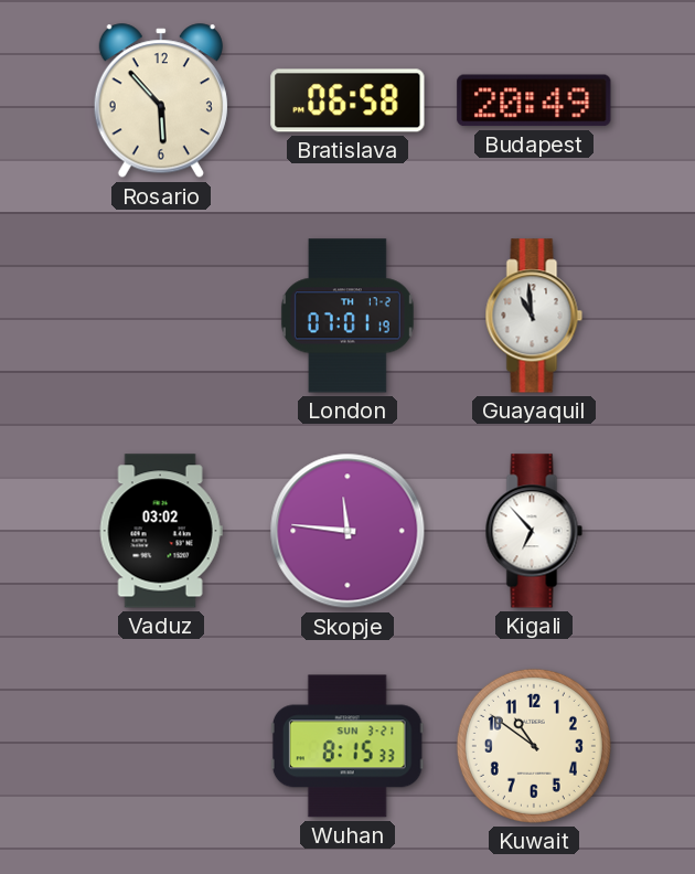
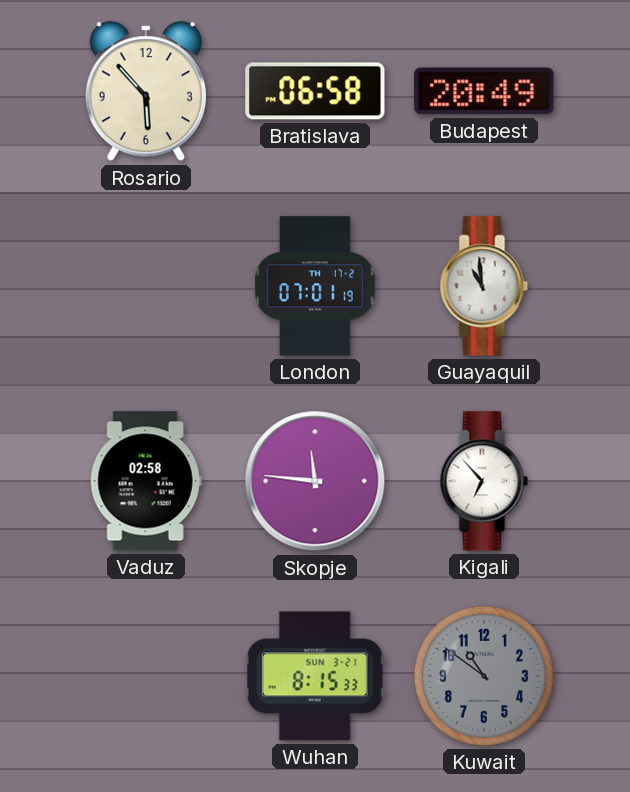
Vaduz: 03:02 -> 02:58
Kuwait dial: cream -> grey
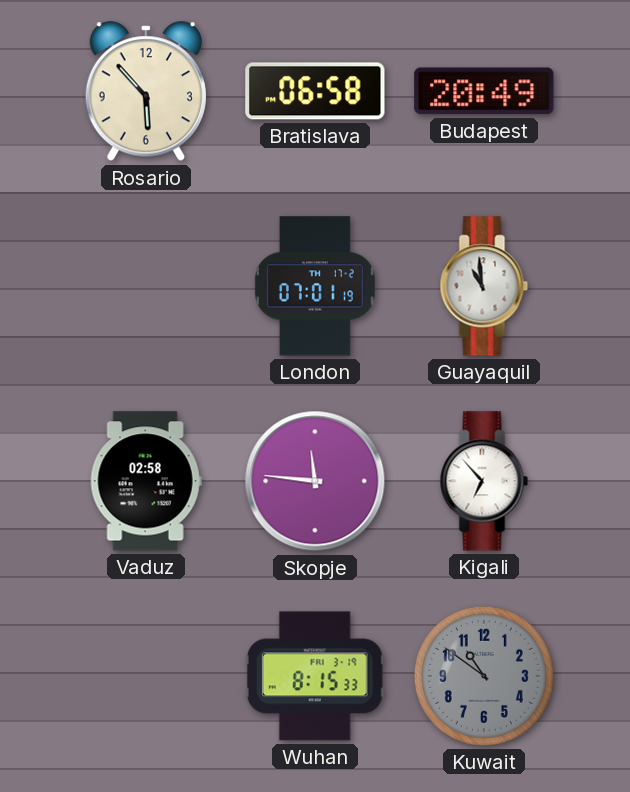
Wuhan date: SUN 3-21 -> FRI 3-19
